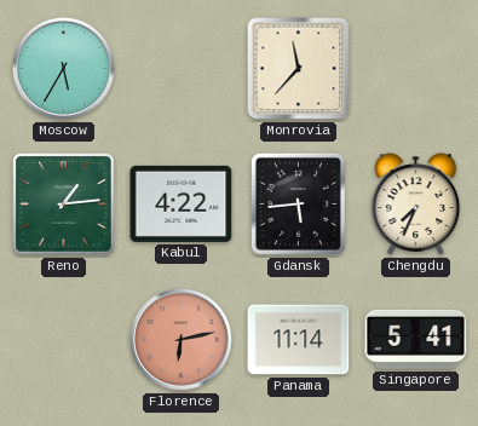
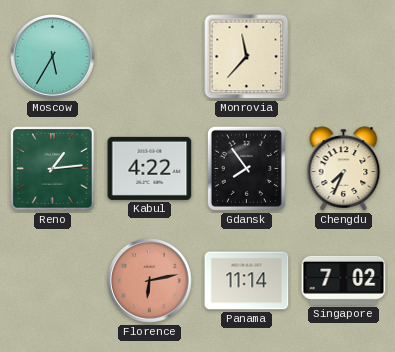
Gdansk: 5:44 -> 7:54
Singapore: 5:41 -> 7:02
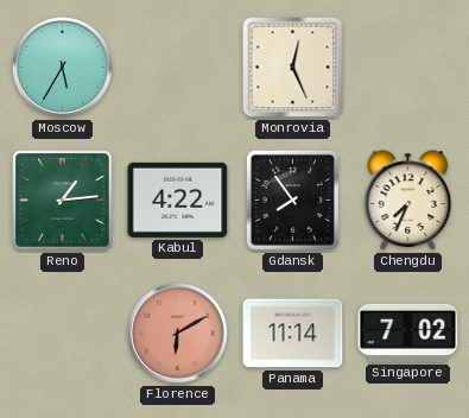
Monrovia: 11:37 -> 12:26
Florence: 6:13 -> 6:10
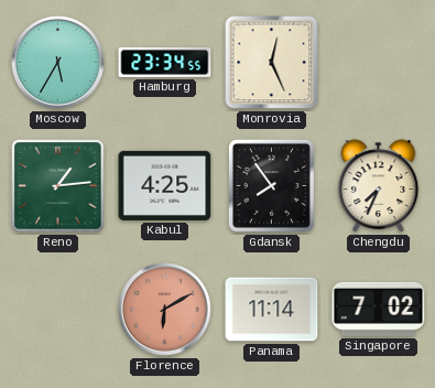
Hamburg: none -> 23:34
Kabul: 4:22 -> 4:25
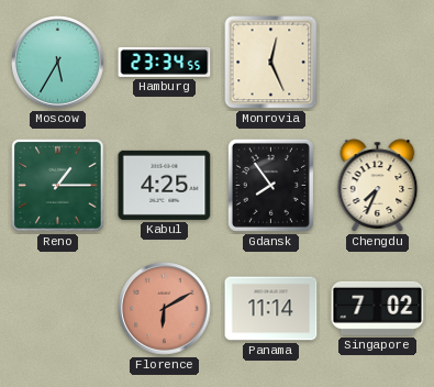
Reno: 1:14 -> 1:15
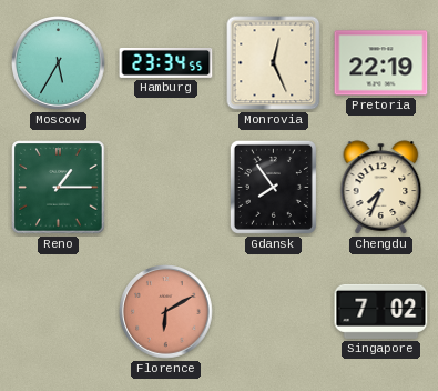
Pretoria: none -> 22:19
Kabul: 4:25 -> none
Panama: 11:14 -> none
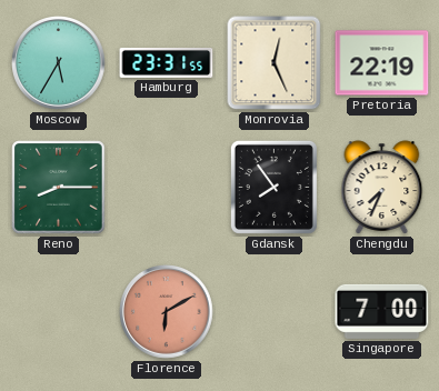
Hamburg: 23:34 -> 23:31
Reno: 1:15 -> 8:15
Singapore: 7:02 -> 7:00
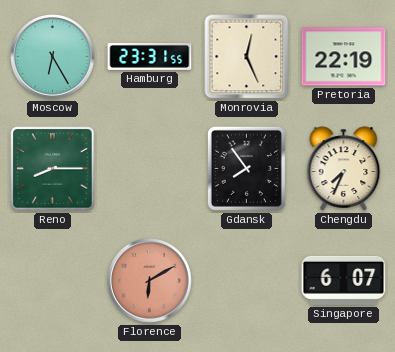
Moscow: 5:35 -> 6:25
Singapore: 7:00 -> 6:07
